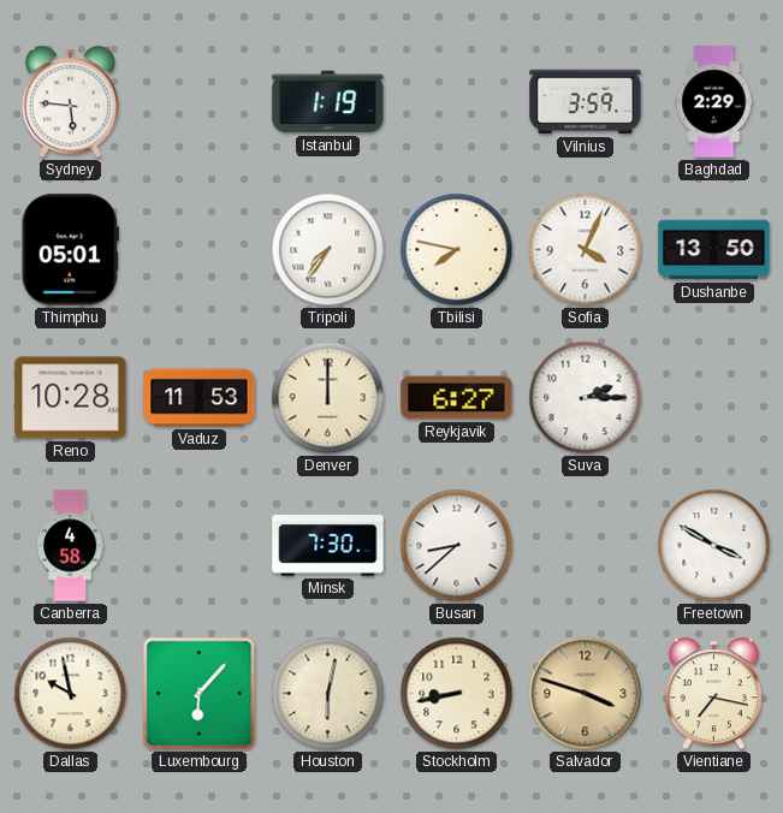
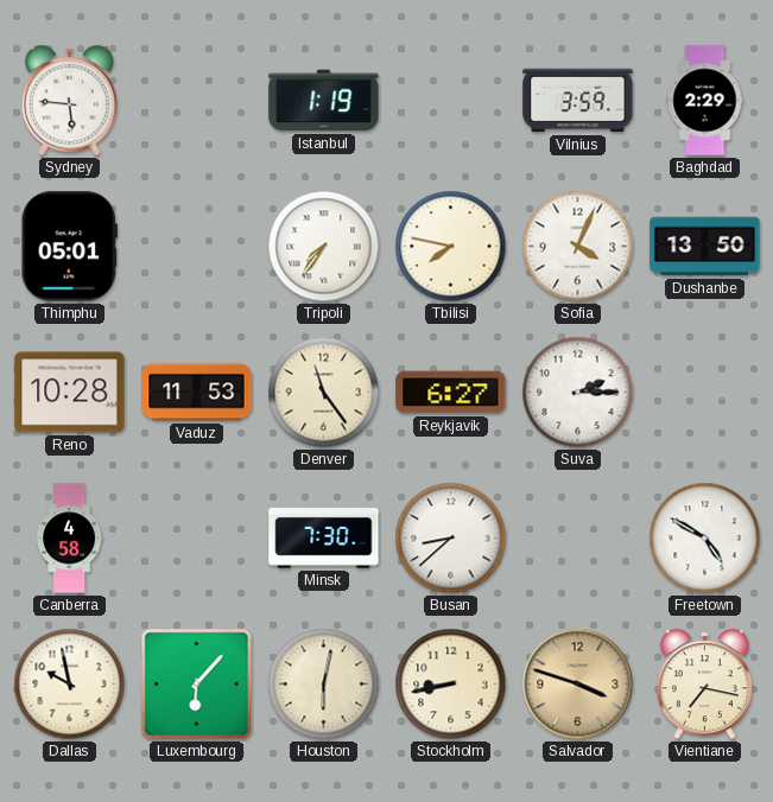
Denver: 12:00 -> 11:24
Freetown: 3:50 -> 4:50
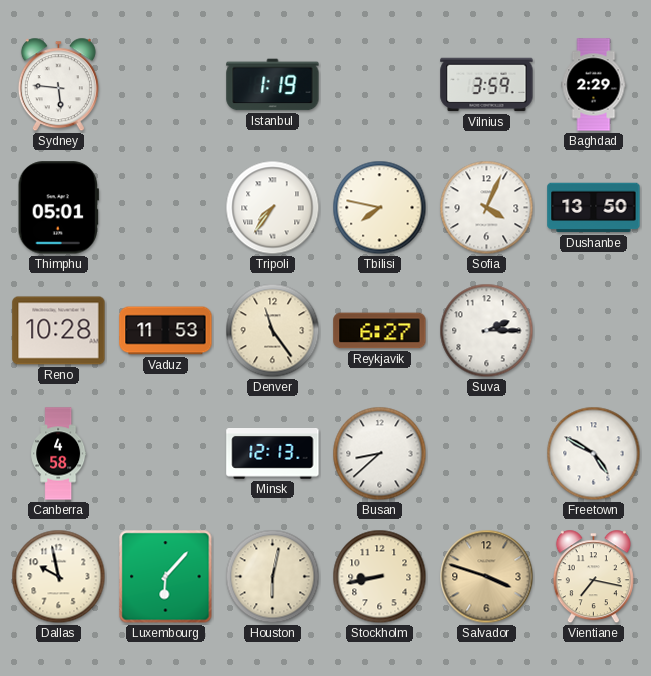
Minsk: 7:30 -> 12:13
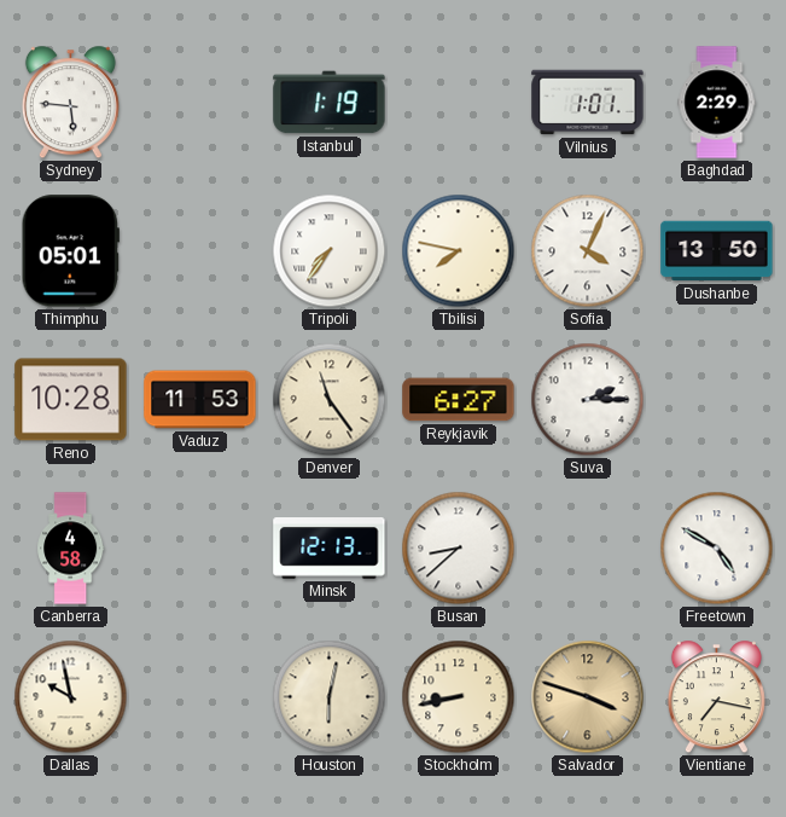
Vilnius: 3:59 -> 1:01
Luxembourg: 6:07 -> none
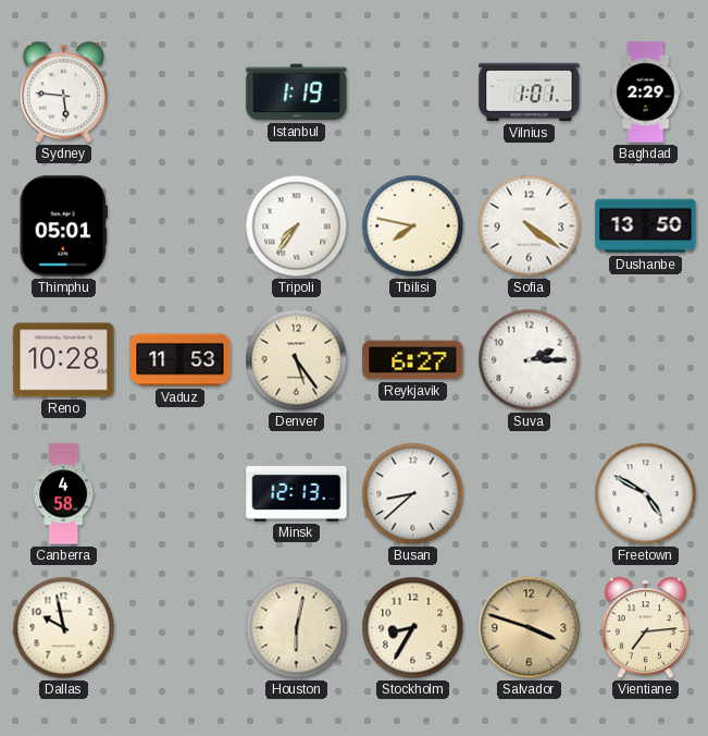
Sofia: 4:04 -> 4:21
Denver: 11:24 -> 5:24
Stockholm: 8:43 -> 8:35
Vientiane: 7:17 -> 7:14
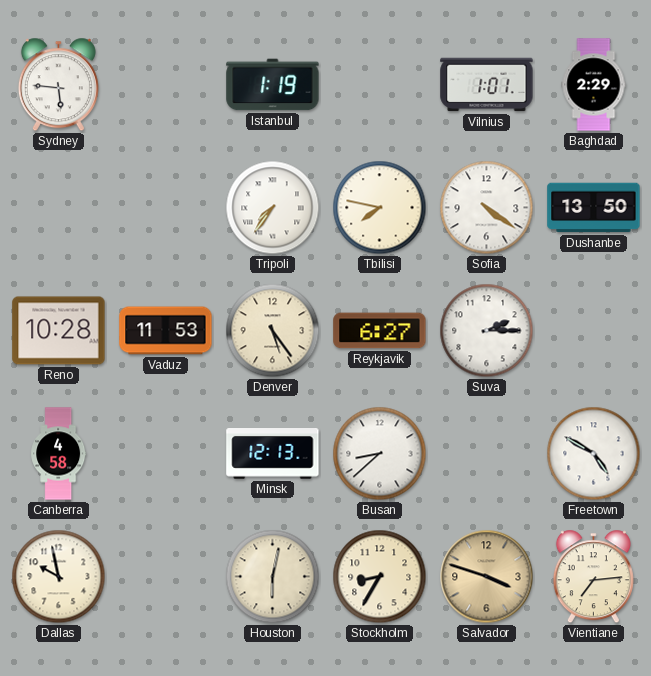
Thimphu: 05:01 -> none
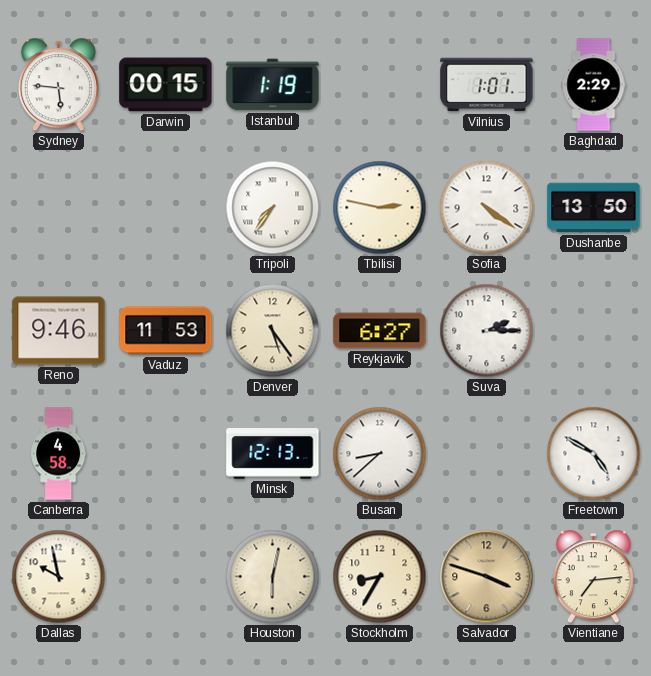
Darwin: none -> 00:15
Tbilisi: 7:47 -> 2:47
Reno: 10:28 -> 9:46
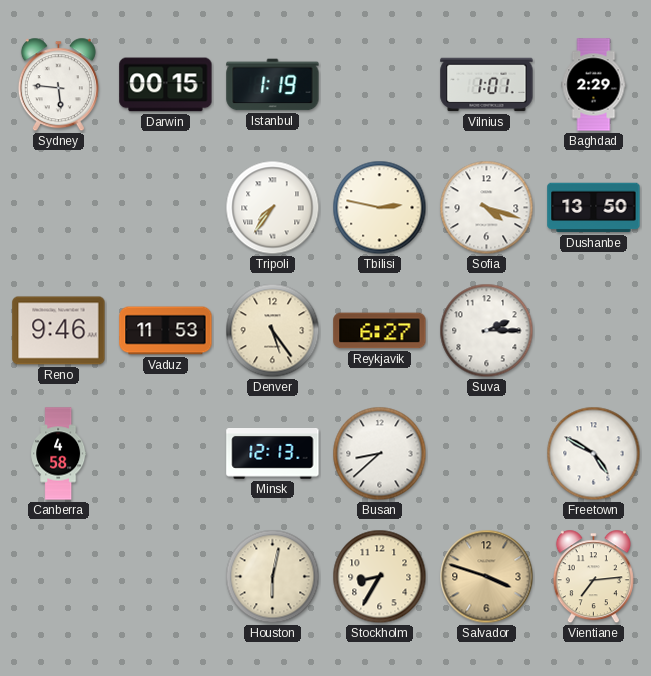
Sofia: 4:21 -> 4:18
Dallas: 9:58 -> none
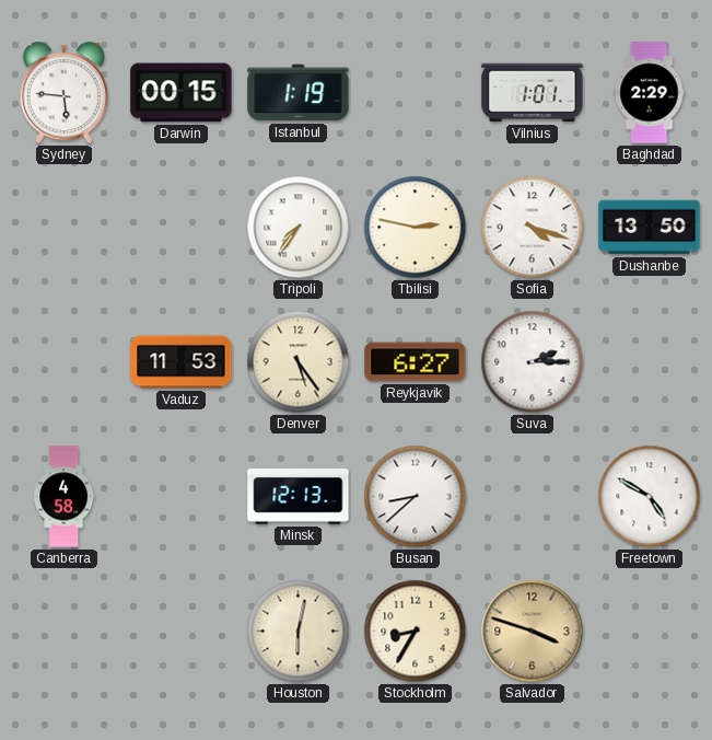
Reno: 9:46 -> none
Vientiane: 7:14 -> none
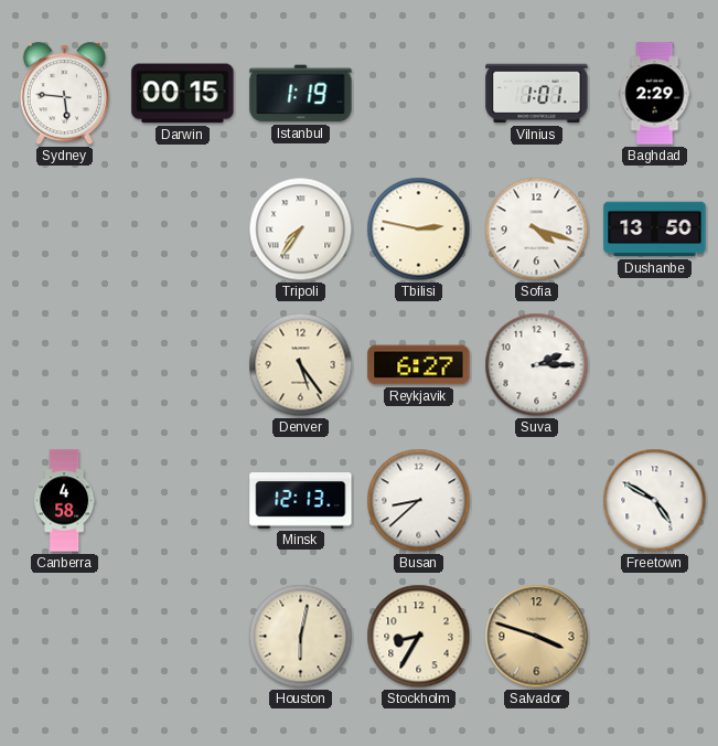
Vaduz: 11:53 -> none
